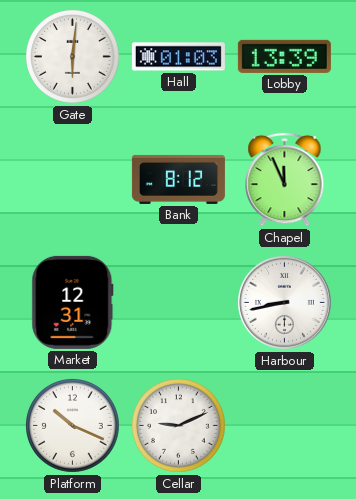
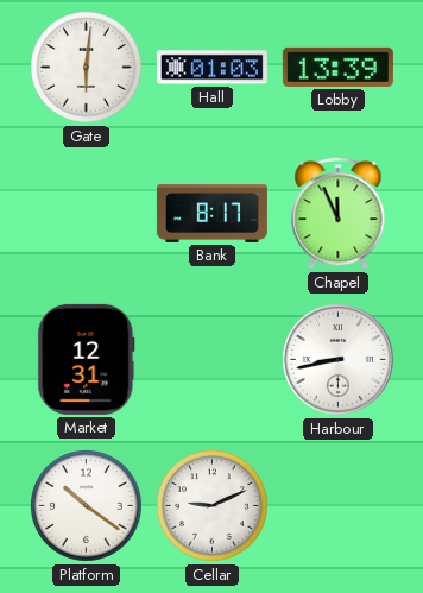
Bank: 8:12 -> 8:17
Platform: 10:19 -> 10:21
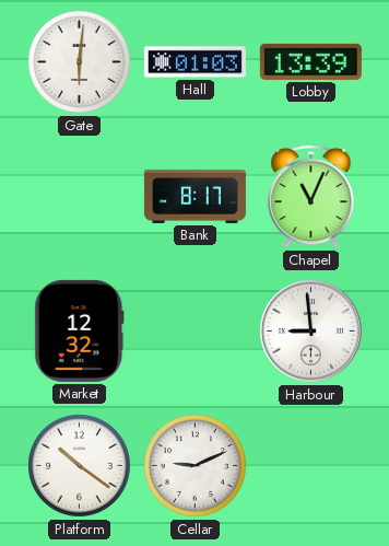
Chapel: 11:56 -> 11:04
Market: 12:31 -> 12:32
Harbour: 8:43 -> 8:59
